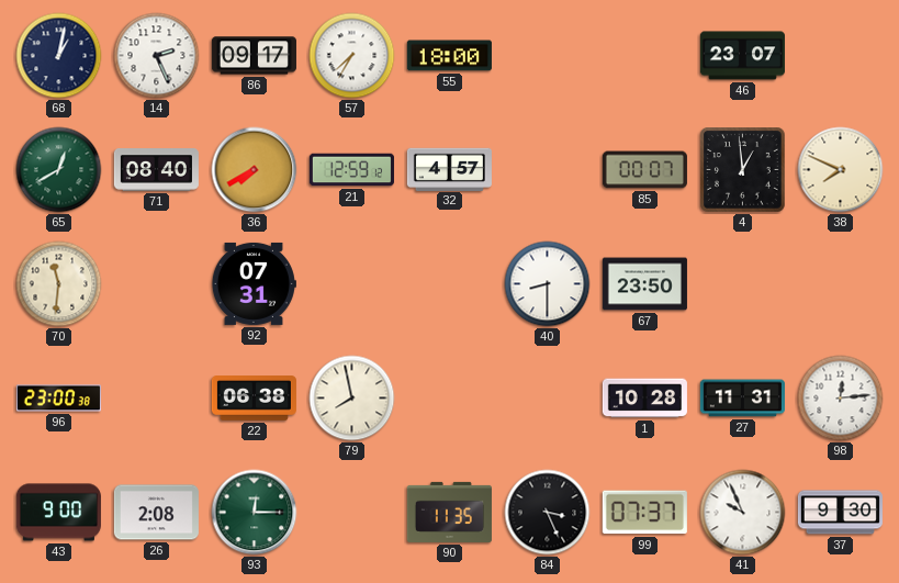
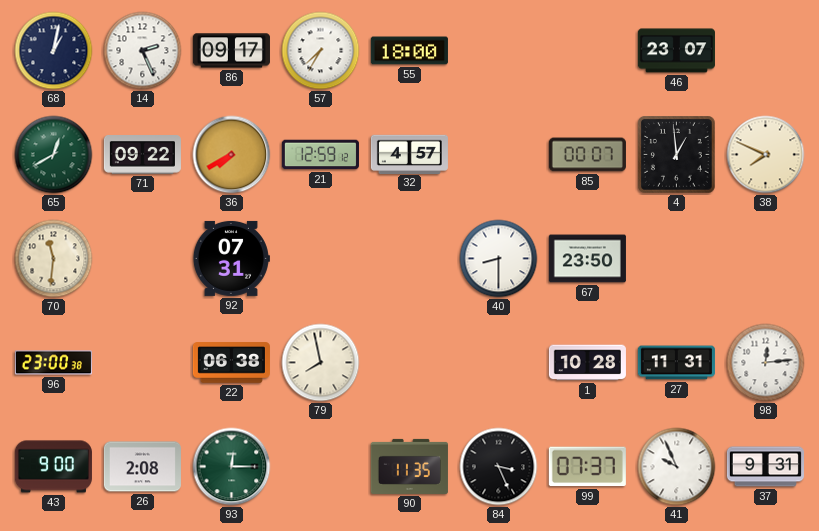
71: 08:40 -> 09:22
37: 9:30 -> 9:31
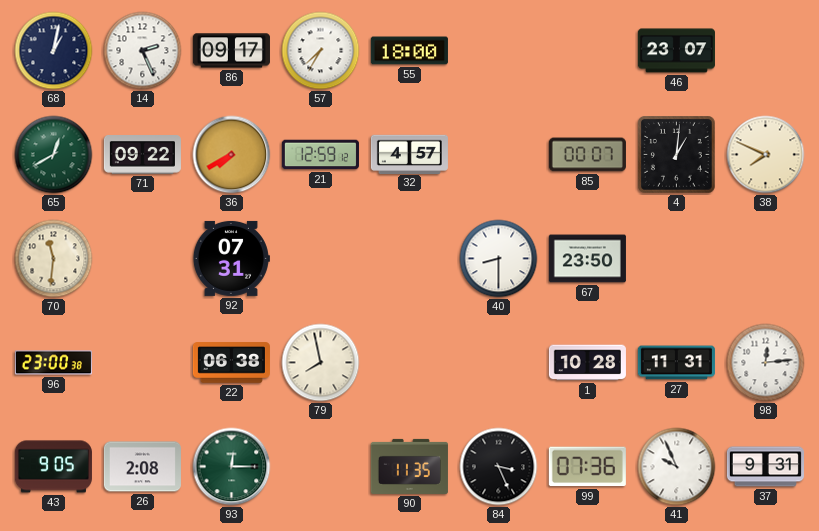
4: 12:59 -> 1:01
43: 9:00 -> 9:05
99: 07:37 -> 07:36
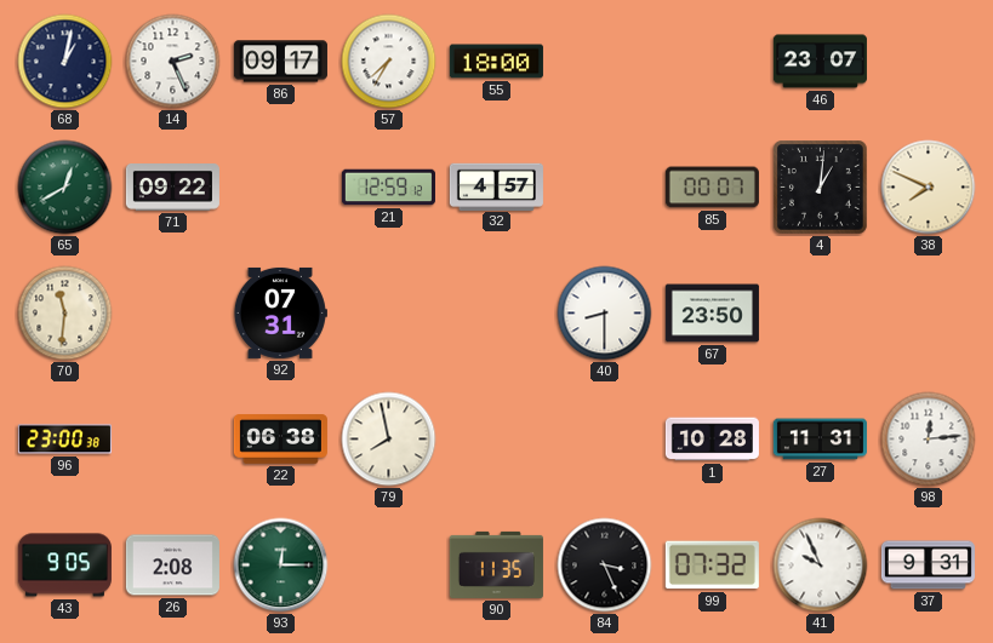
36: 7:40 -> none
99: 07:36 -> 07:32
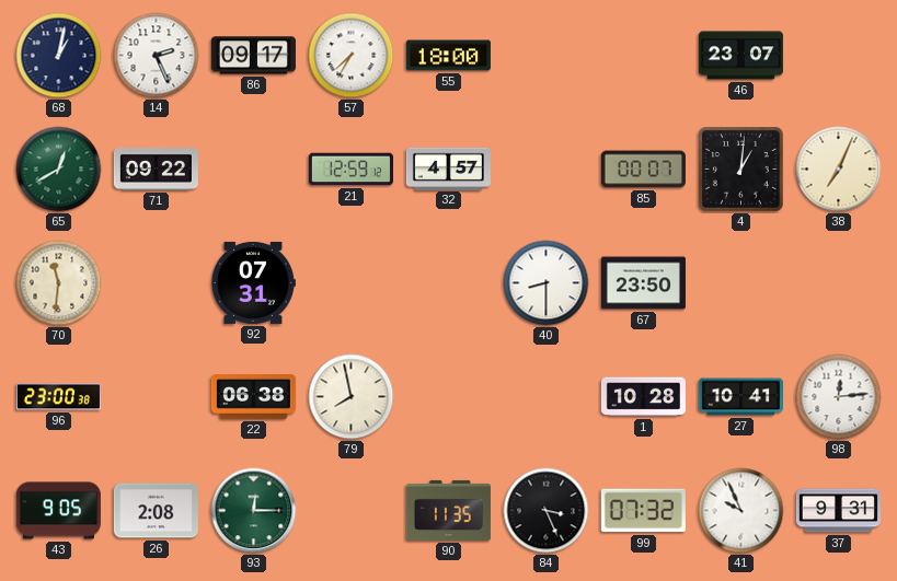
38: 7:49 -> 7:04
27: 11:31 -> 10:41
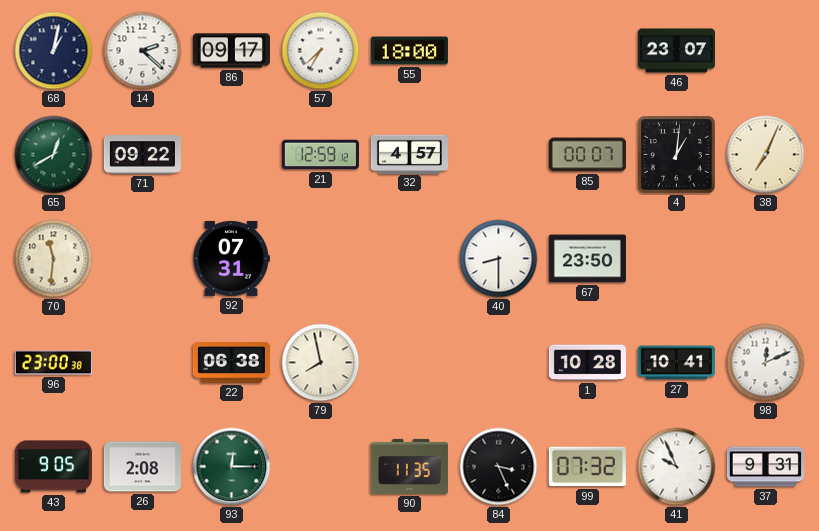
14: 2:26 -> 2:22
98: 12:14 -> 12:11
